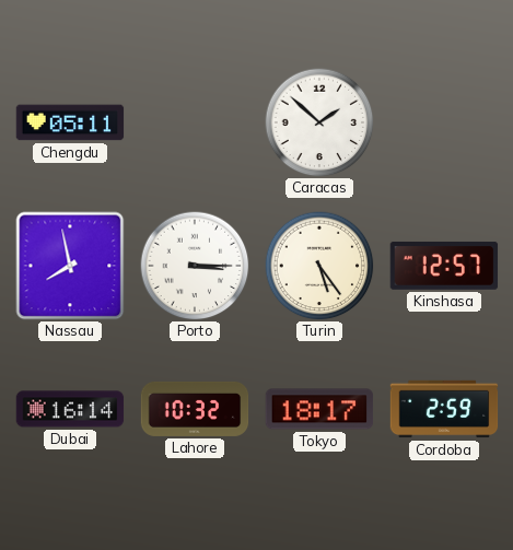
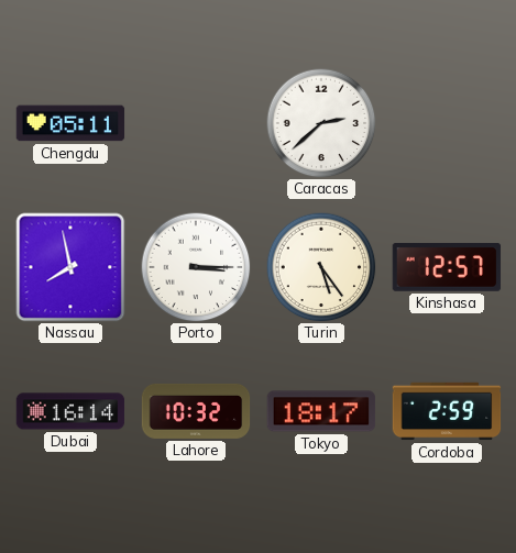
Caracas: 1:52 -> 2:38
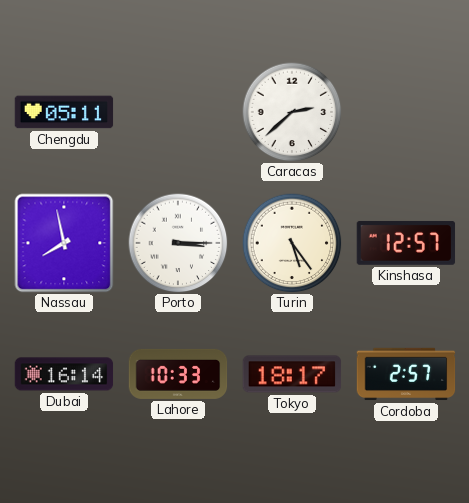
Lahore: 10:32 -> 10:33
Cordoba: 2:59 -> 2:57
